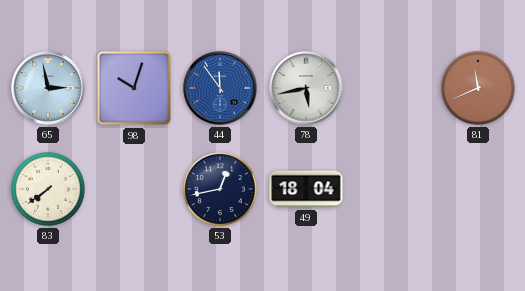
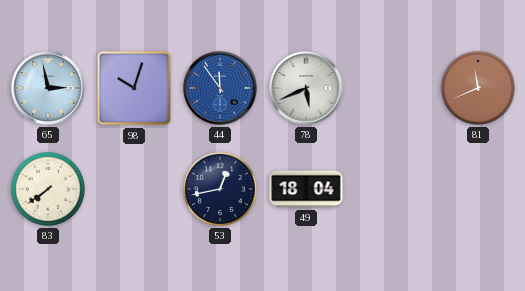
78: 5:43 -> 5:41
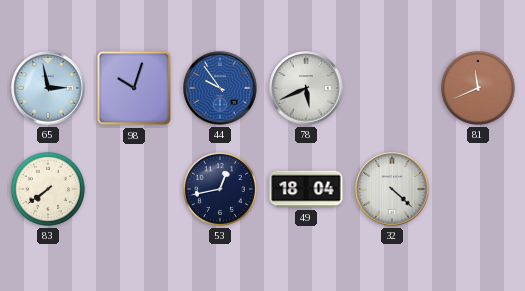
44: 11:54 -> 9:54
32: none -> 4:22
